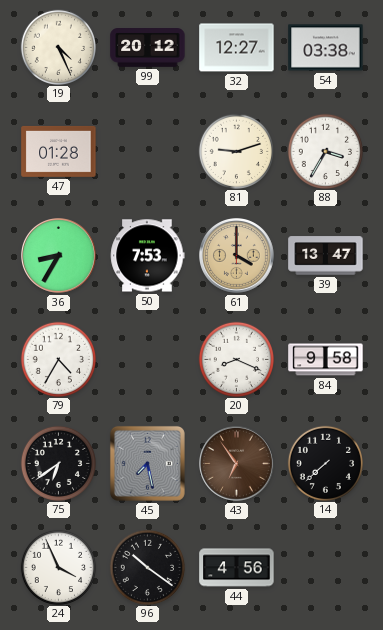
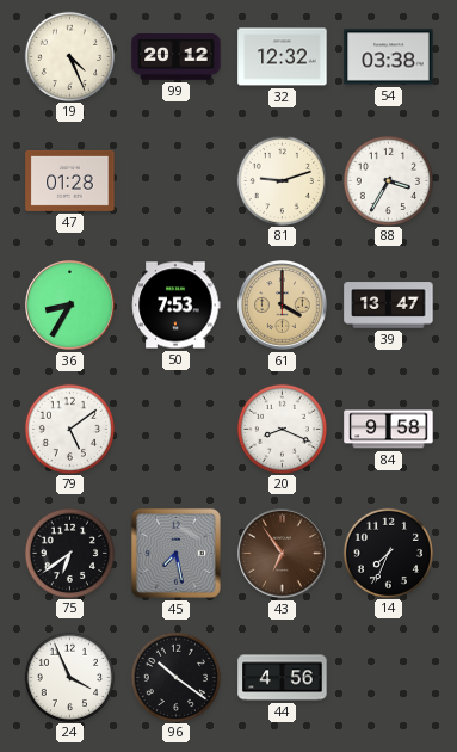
32: 12:27 -> 12:32
79: 4:35 -> 5:09
14: 7:38 -> 7:34
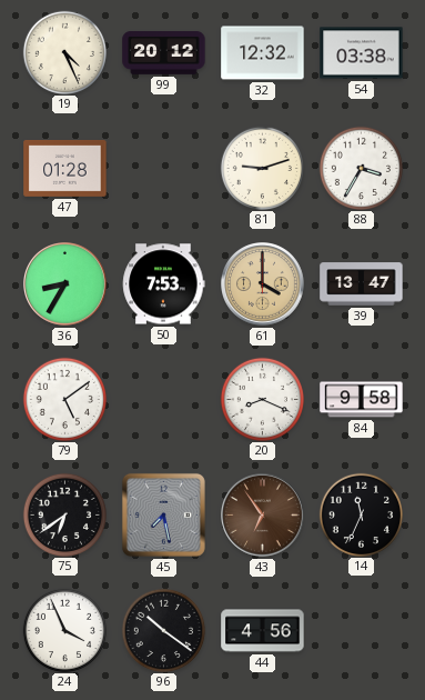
14: 7:34 -> 11:34
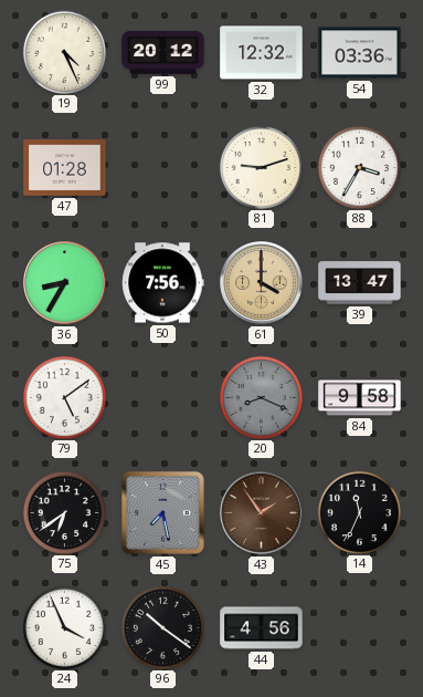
54: 03:38 -> 03:36
50: 7:53 -> 7:56
20 dial: white -> grey
43: 6:54 -> 1:54
